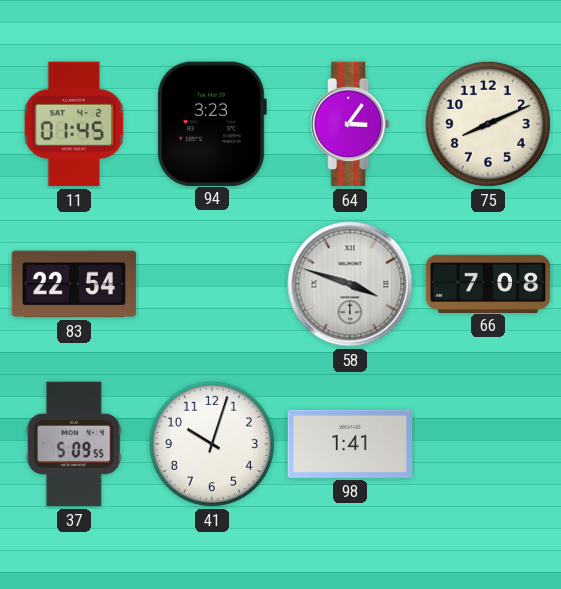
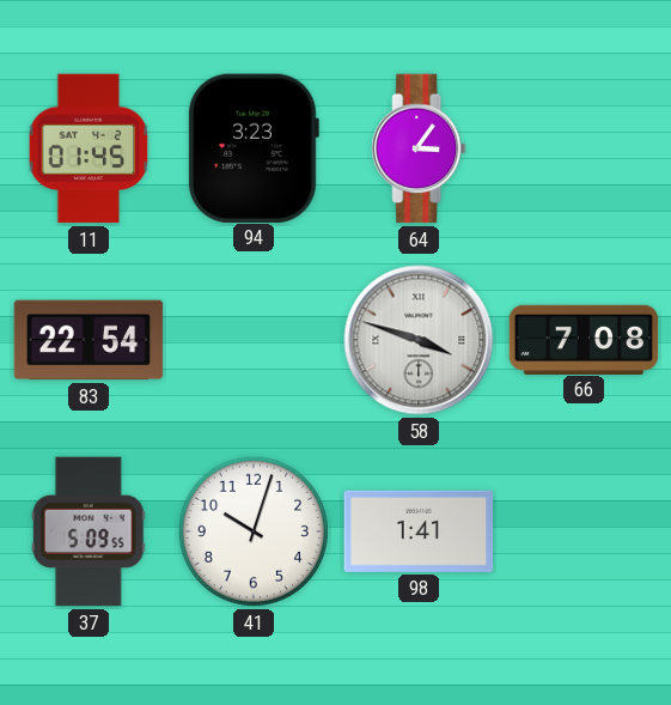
75: 8:11 -> none
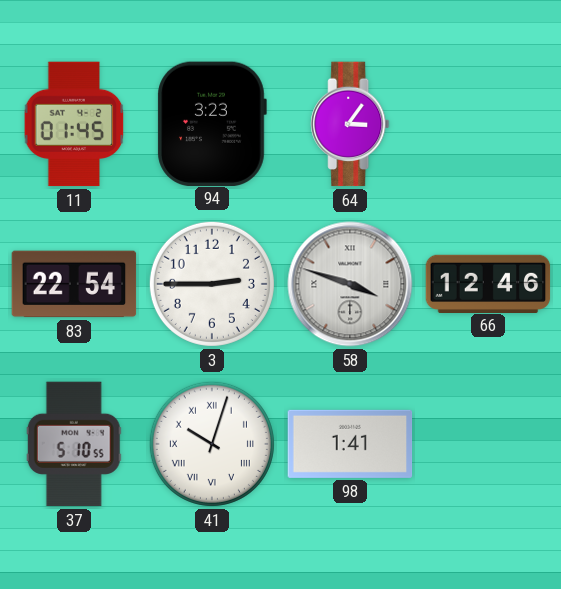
3: none -> 2:45
66: 7:08 -> 12:46
37: 5:09 -> 5:10
41 numerals: Arabic -> Roman
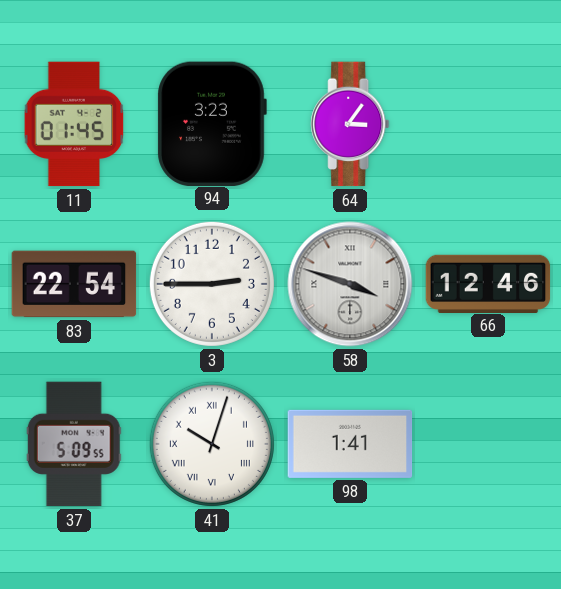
37: 5:10 -> 5:09
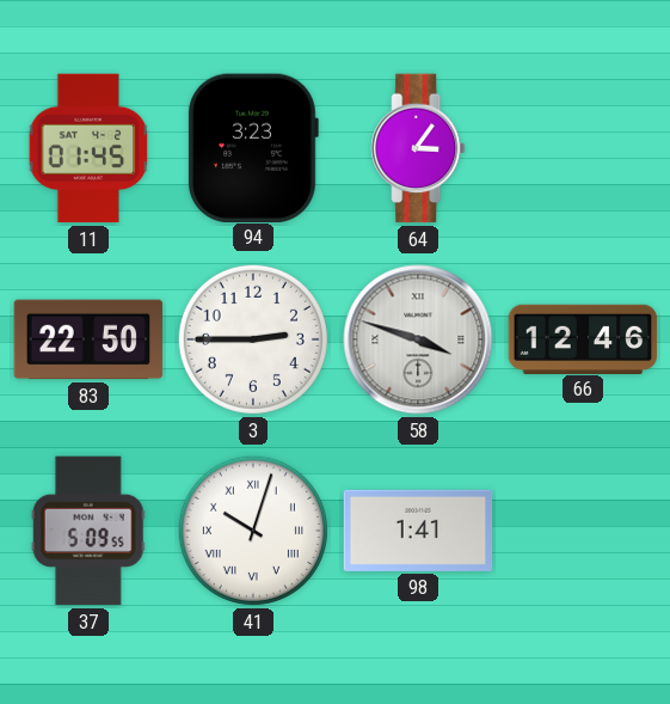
83: 22:54 -> 22:50
